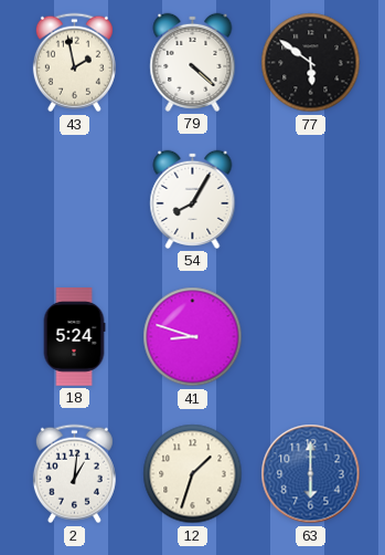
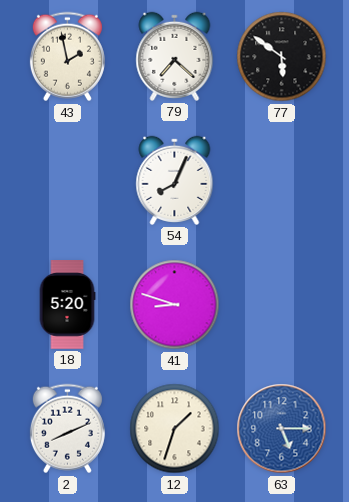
79: 4:22 -> 7:22
54: 8:05 -> 8:04
18: 5:24 -> 5:20
2: 1:01 -> 8:11
63: 6:00 -> 5:15
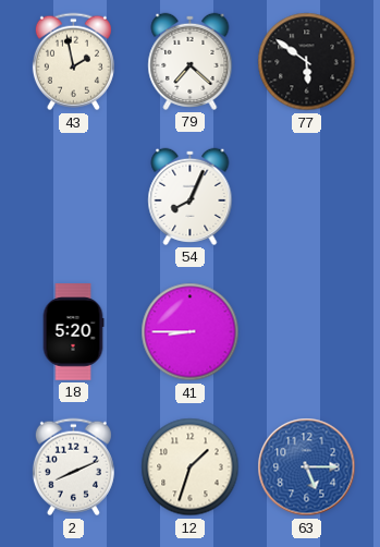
41: 8:48 -> 8:45
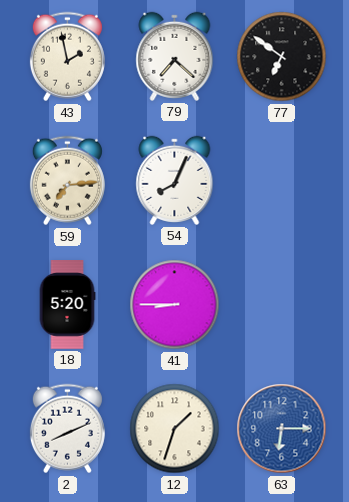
77: 5:51 -> 6:51
59: none -> 7:14
63: 5:15 -> 6:15
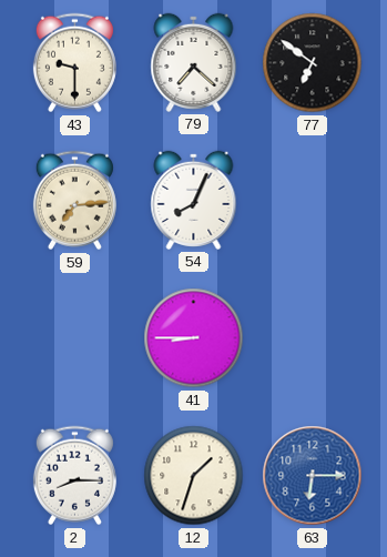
43: 1:58 -> 9:30
18: 5:20 -> none
2: 8:11 -> 8:15
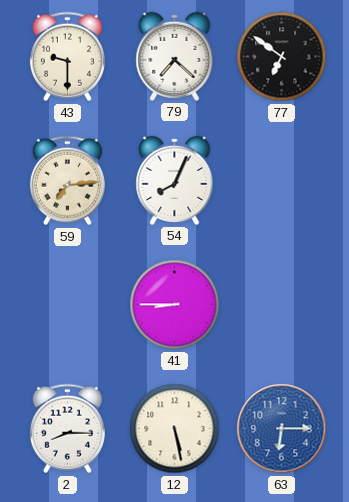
12: 1:33 -> 5:28
